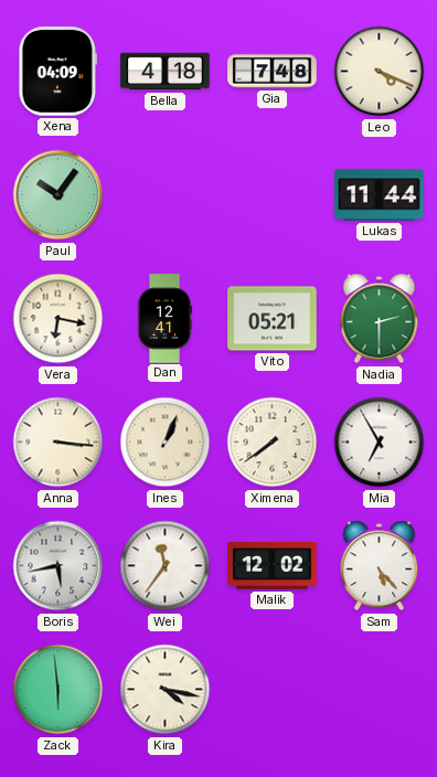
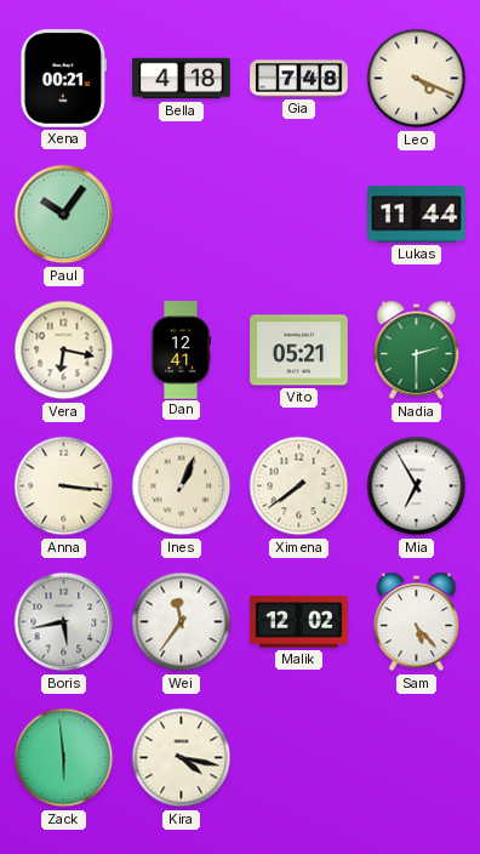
Xena: 04:09 -> 00:21
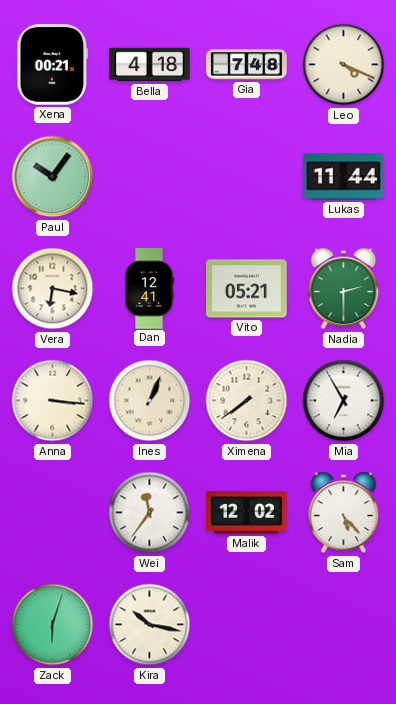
Boris: 5:43 -> none
Zack: 5:59 -> 6:03
Kira: 4:17 -> 10:17
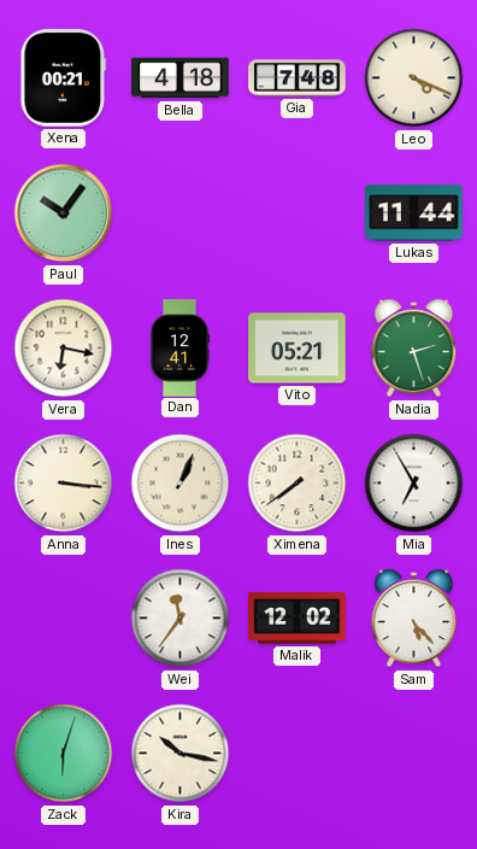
Nadia: 2:30 -> 2:27
